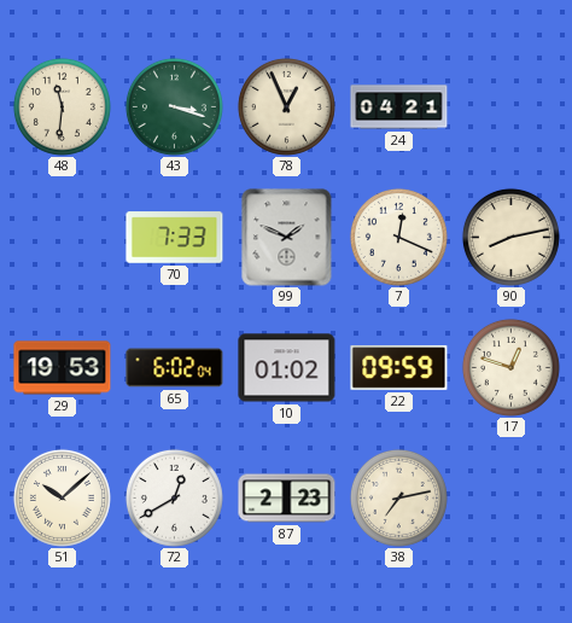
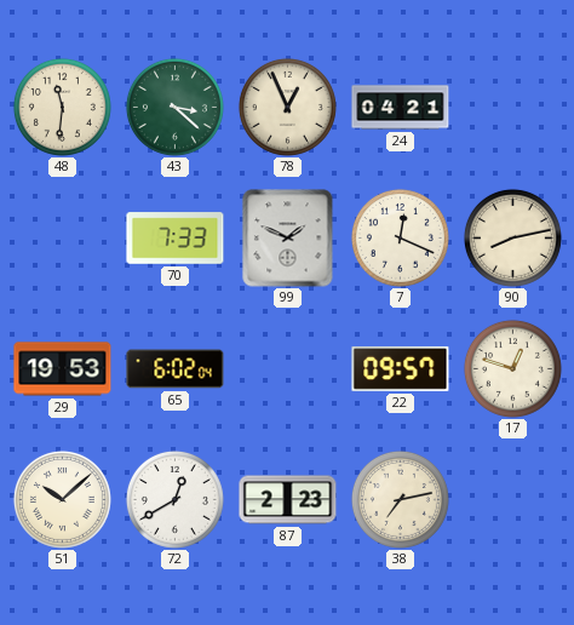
43: 3:18 -> 3:22
10: 01:02 -> none
22: 09:59 -> 09:57
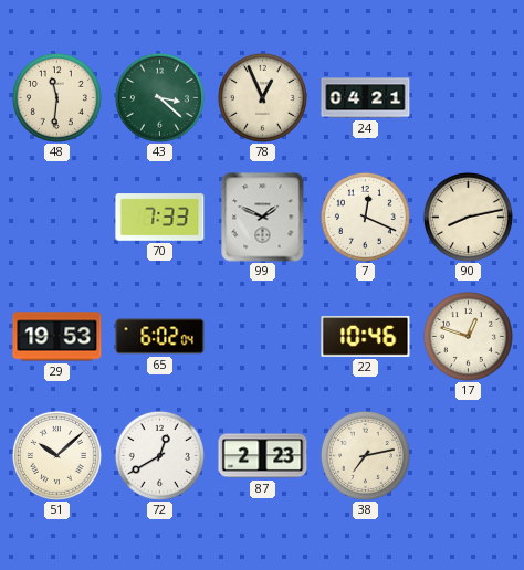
22: 09:57 -> 10:46
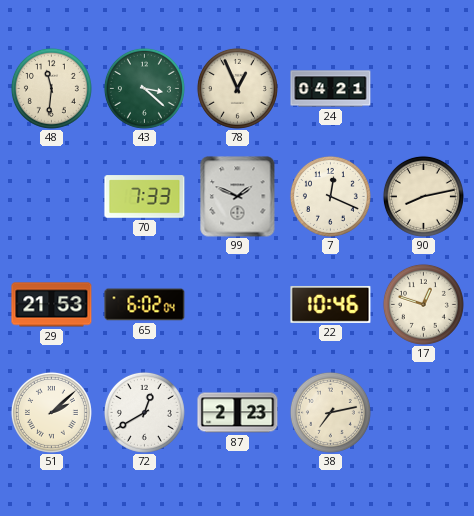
29: 19:53 -> 21:53
51: 10:08 -> 2:08
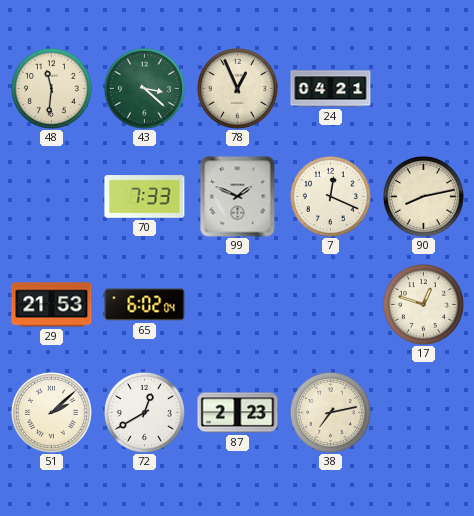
22: 10:46 -> none
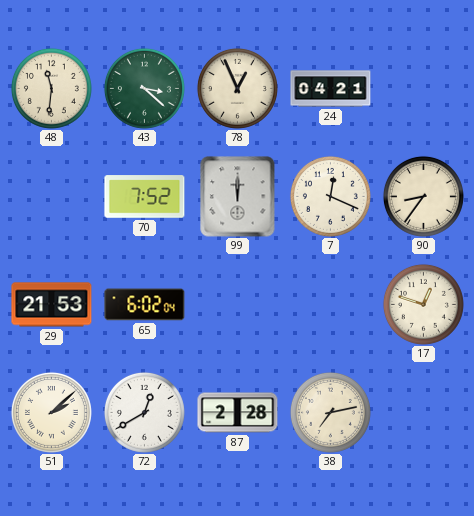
70: 7:33 -> 7:52
99: 1:49 -> 12:00
90: 8:13 -> 8:36
87: 2:23 -> 2:28
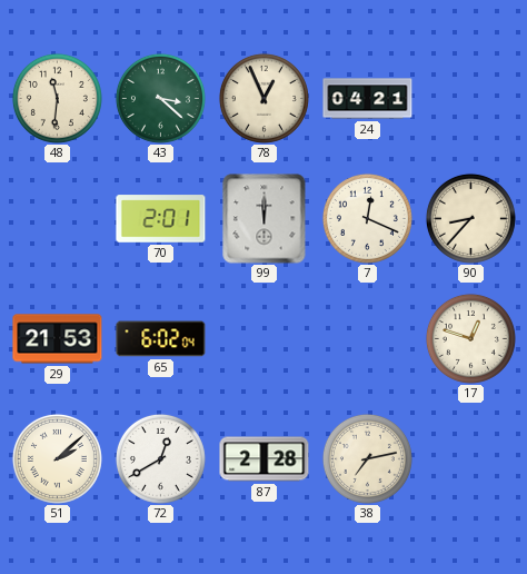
70: 7:52 -> 2:01
90: 8:36 -> 8:37
